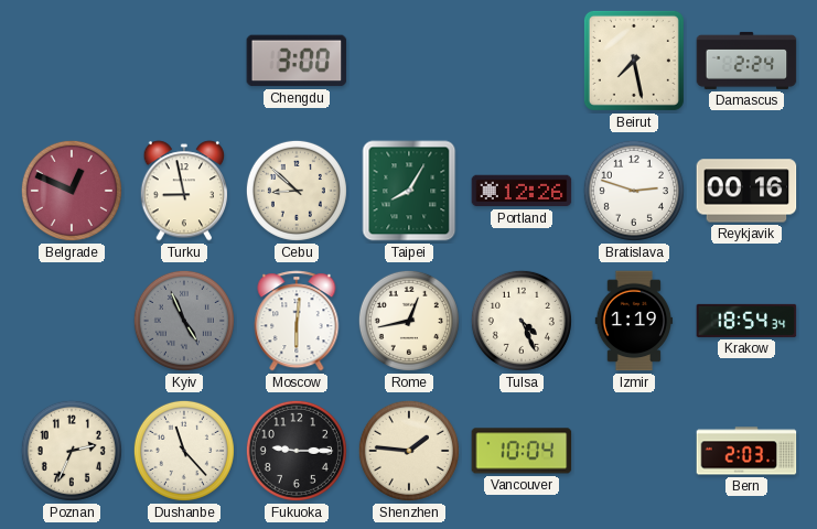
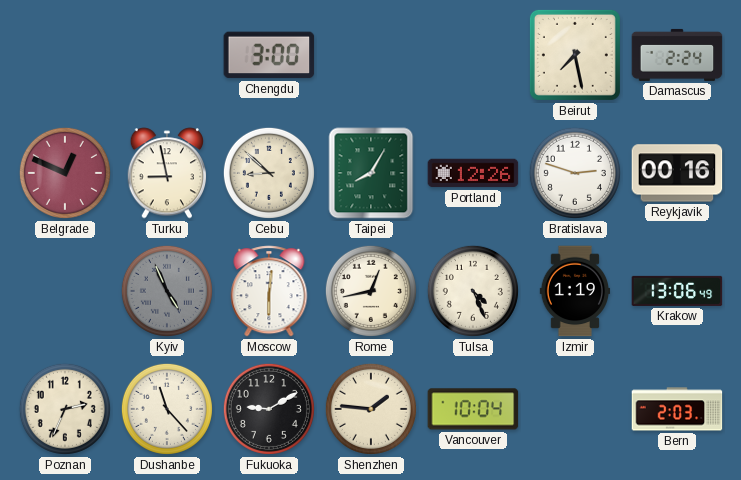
Krakow: 18:54 -> 13:06
Fukuoka: 9:15 -> 9:10
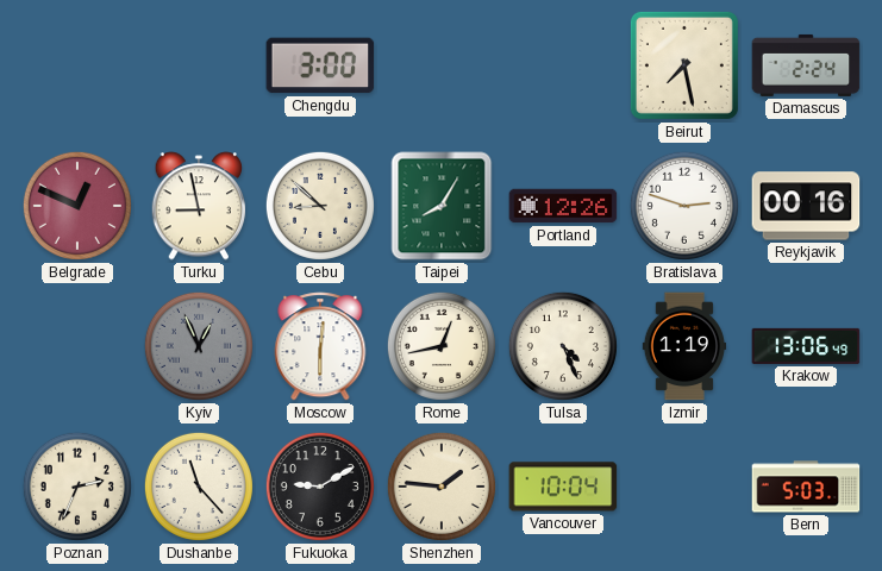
Kyiv: 4:56 -> 12:56
Bern: 2:03 -> 5:03
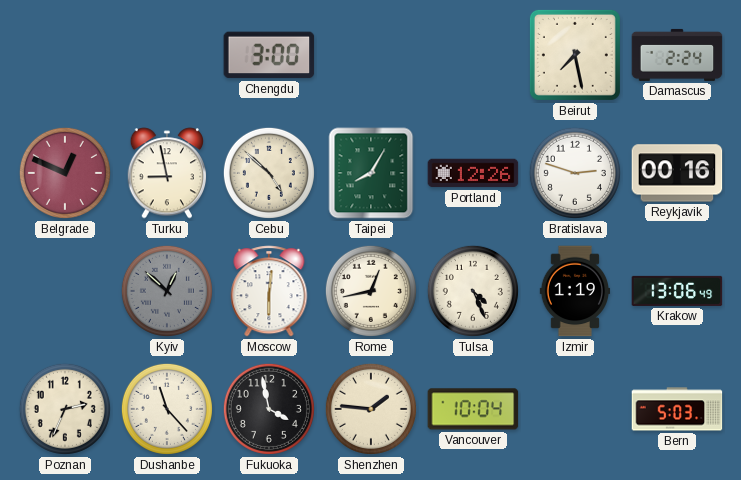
Cebu: 8:52 -> 4:52
Kyiv: 12:56 -> 12:52
Fukuoka: 9:10 -> 3:58
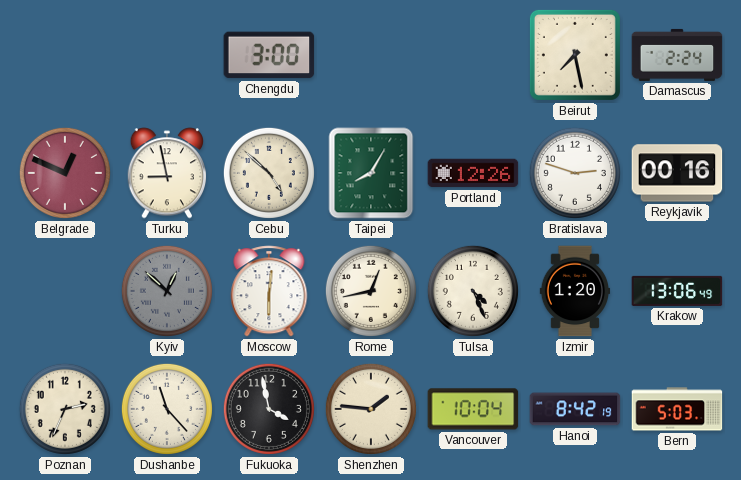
Izmir: 1:19 -> 1:20
Hanoi: none -> 8:42
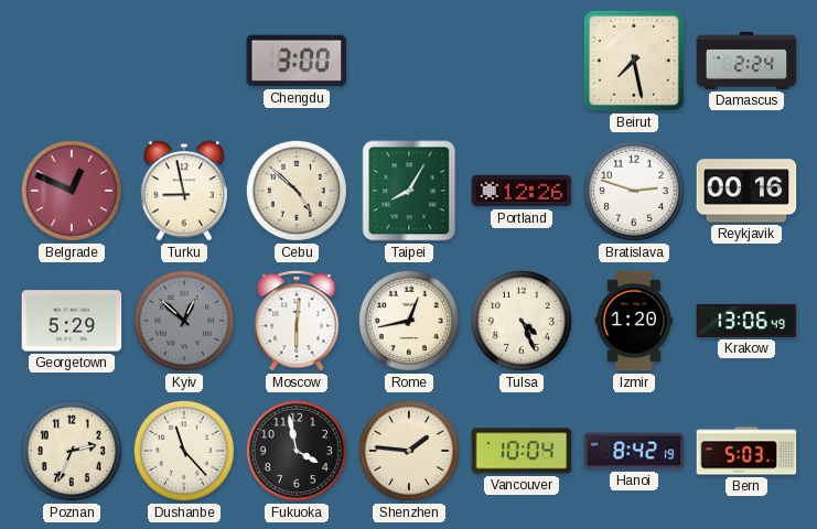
Georgetown: none -> 5:29
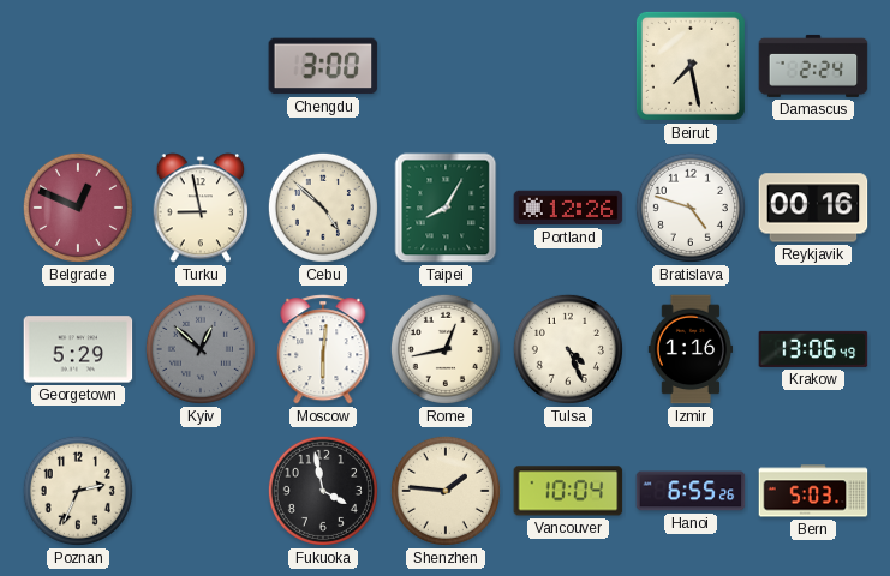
Bratislava: 2:48 -> 4:48
Izmir: 1:20 -> 1:16
Dushanbe: 11:23 -> none
Hanoi: 8:42 -> 6:55
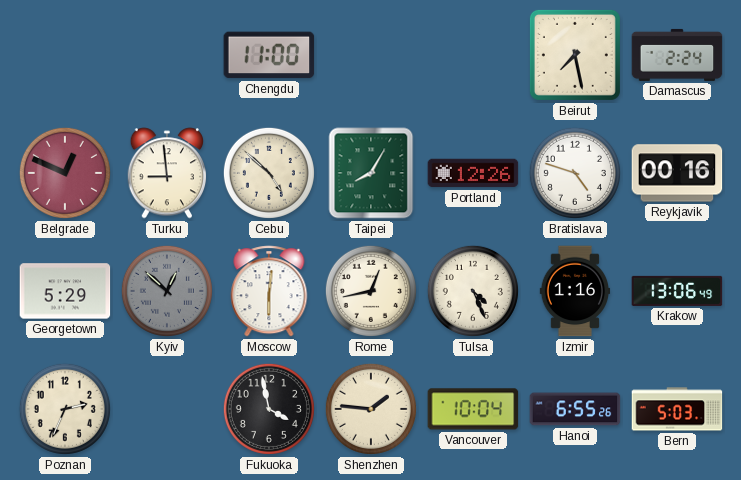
Chengdu: 3:00 -> 11:00
Turku: 8:58 -> 8:59
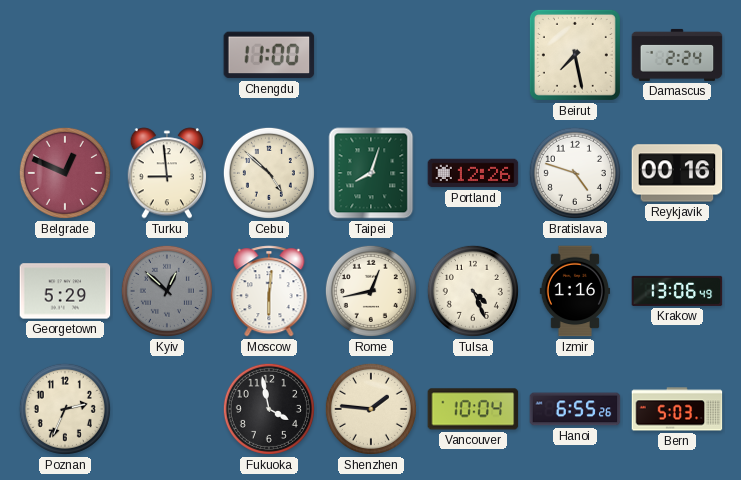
Taipei: 8:05 -> 8:03
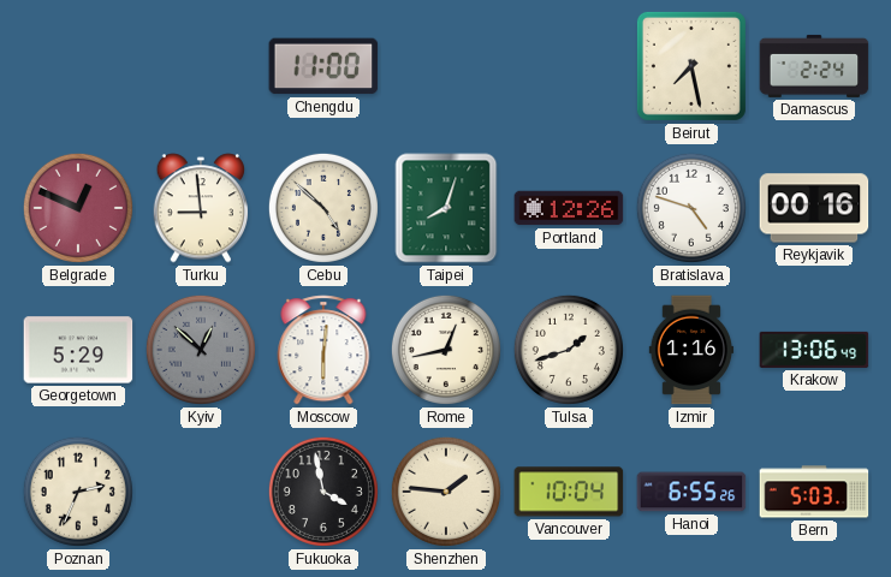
Tulsa: 4:26 -> 1:42
